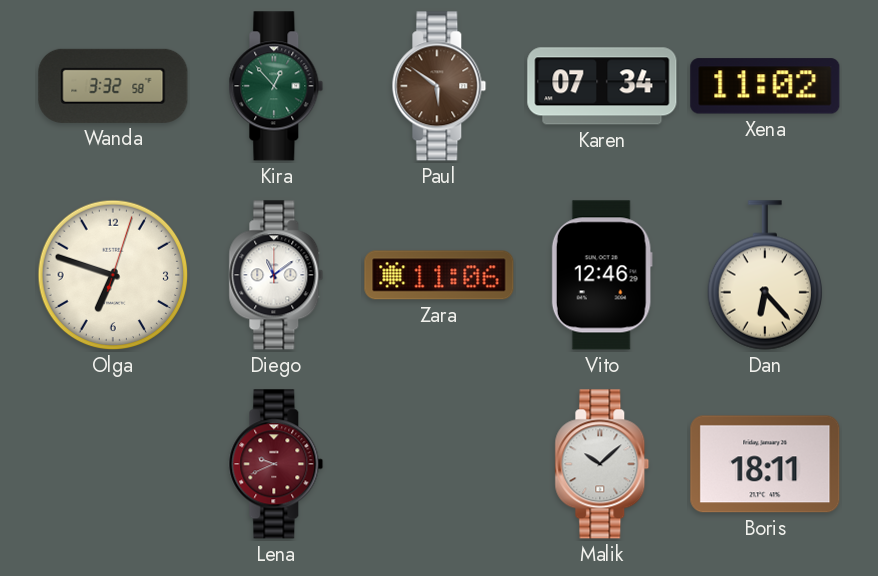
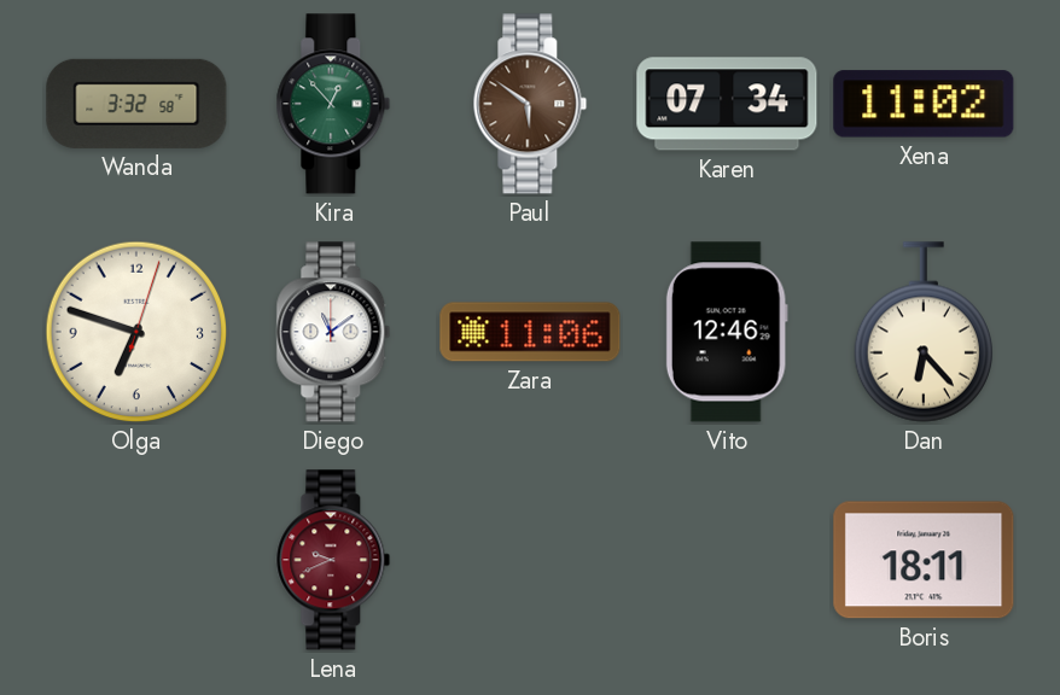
Malik: 10:08 -> none
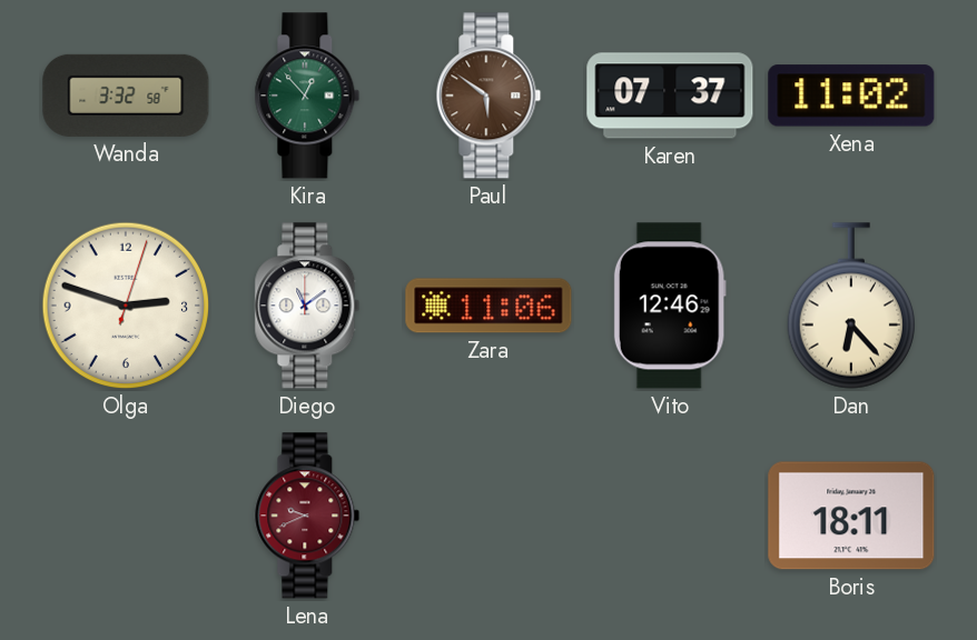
Karen: 07:34 -> 07:37
Olga: 6:48 -> 2:48
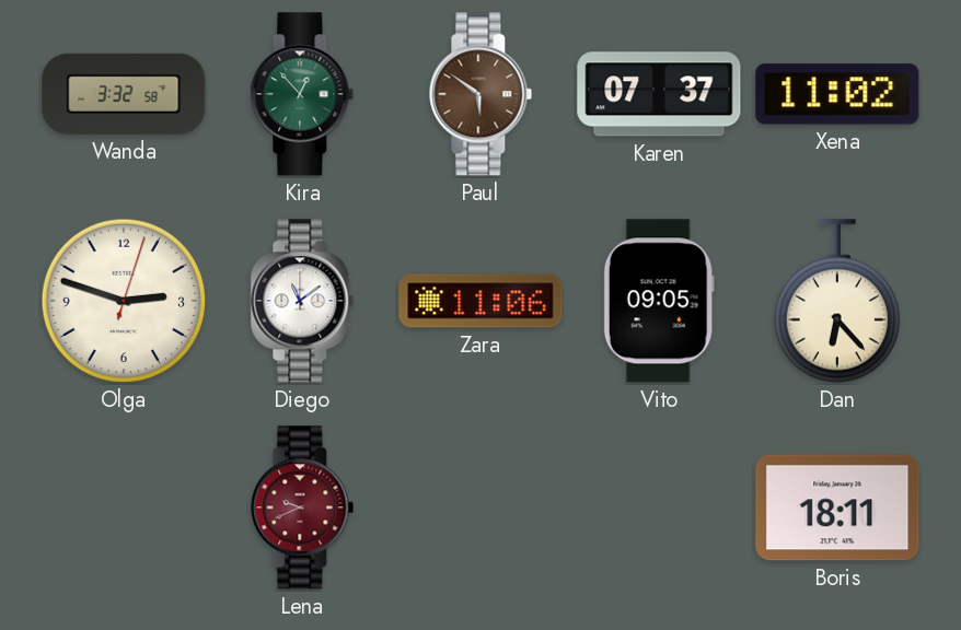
Vito: 12:46 -> 09:05
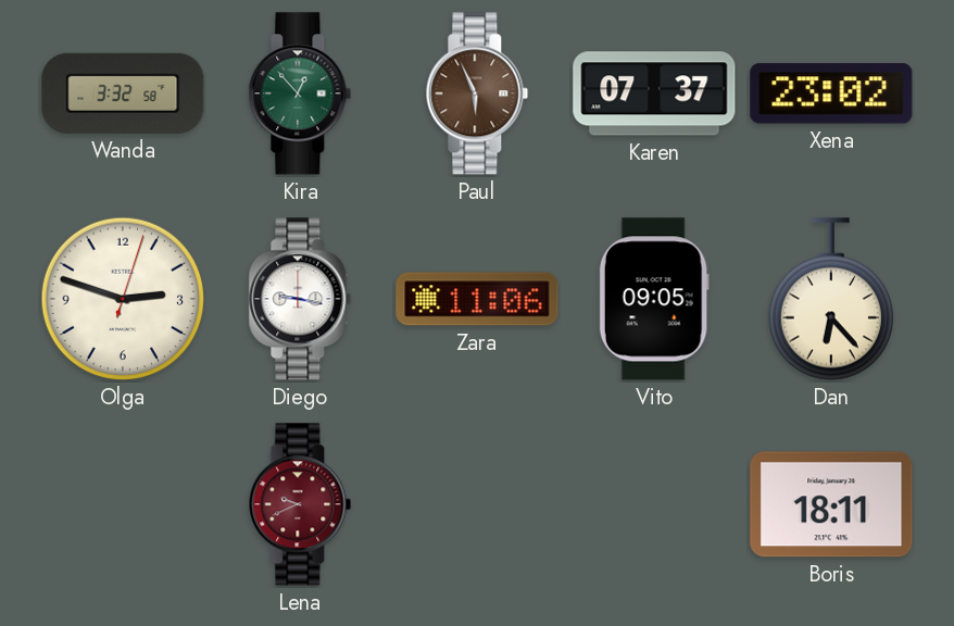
Paul: 5:51 -> 5:56
Xena: 11:02 -> 23:02
Diego: 11:09 -> 9:17
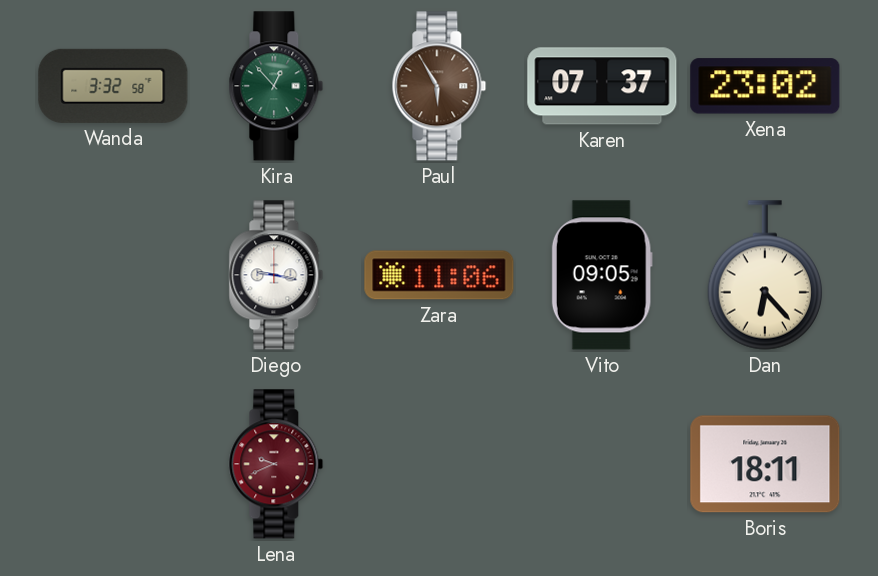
Paul: 5:56 -> 5:55
Olga: 2:48 -> none
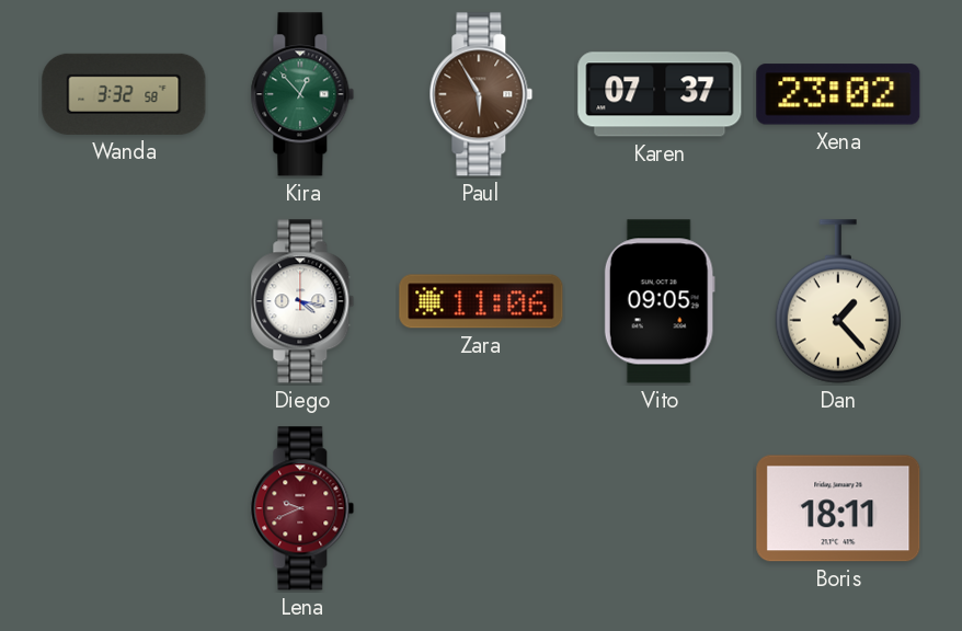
Diego: 9:17 -> 4:17
Dan: 6:23 -> 1:23
